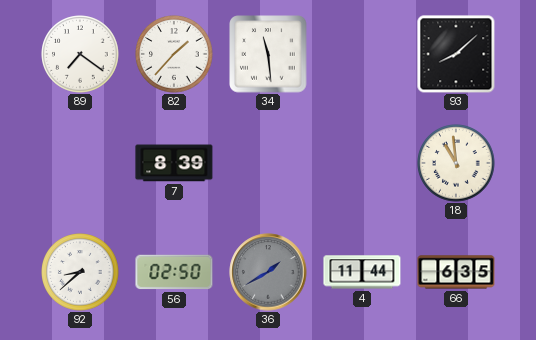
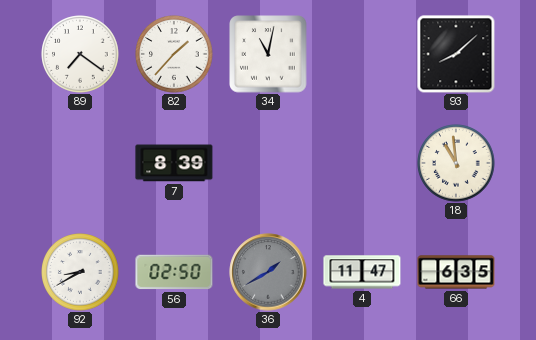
34: 11:29 -> 11:02
92: 8:38 -> 8:40
4: 11:44 -> 11:47
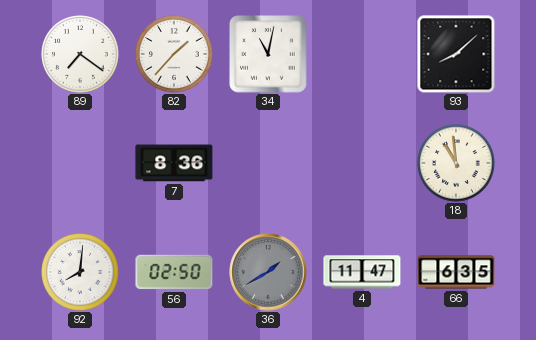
7: 8:39 -> 8:36
92: 8:40 -> 8:01
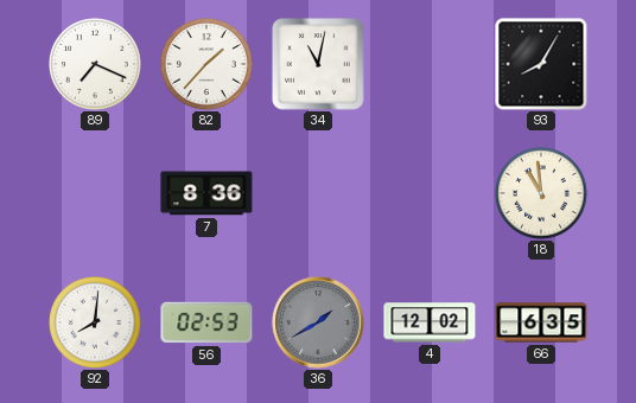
89: 7:21 -> 7:19
93: 8:08 -> 8:05
56: 02:50 -> 02:53
4: 11:47 -> 12:02
